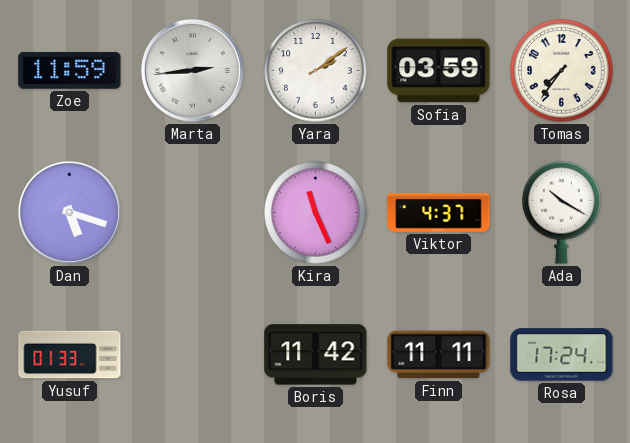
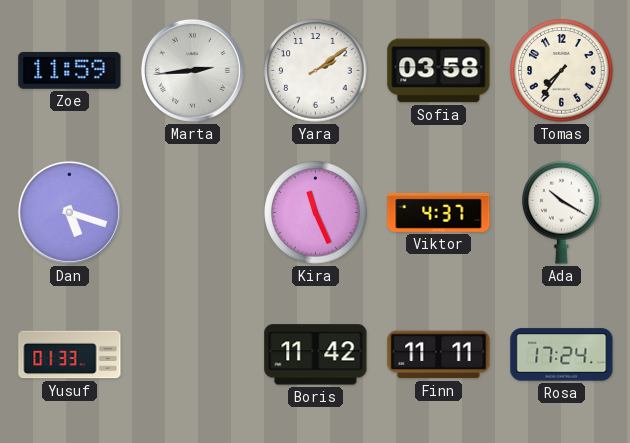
Sofia: 03:59 -> 03:58
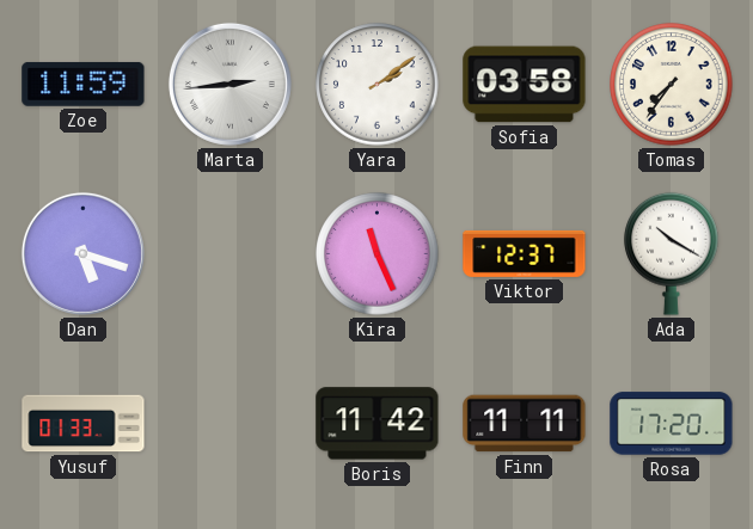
Viktor: 4:37 -> 12:37
Rosa: 17:24 -> 17:20
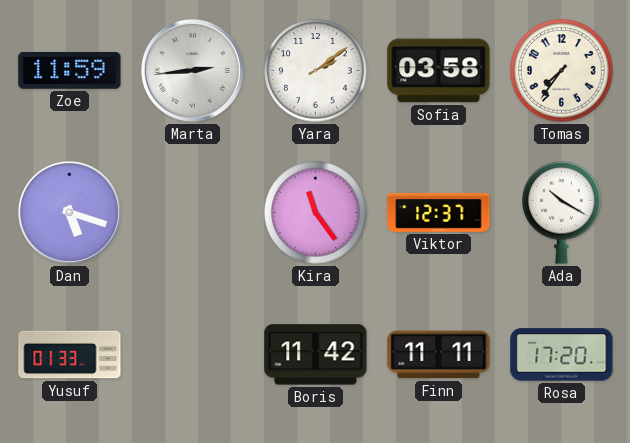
Kira: 11:26 -> 11:24
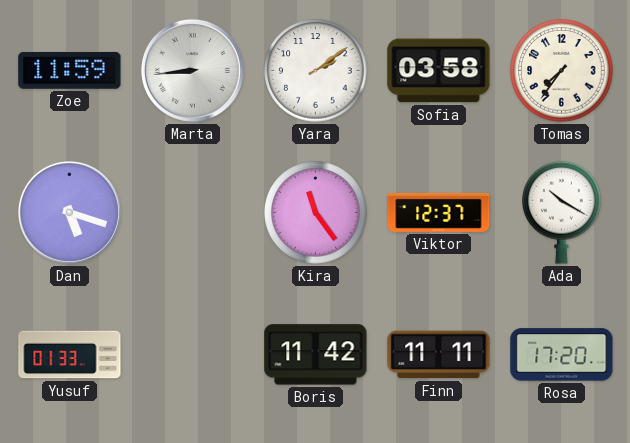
Marta: 2:44 -> 8:44
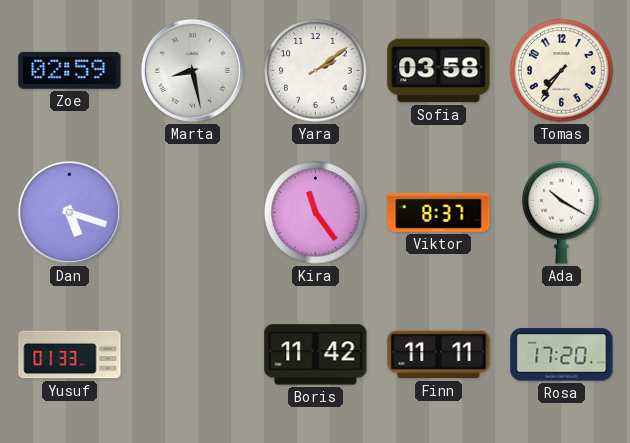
Zoe: 11:59 -> 02:59
Marta: 8:44 -> 8:28
Viktor: 12:37 -> 8:37
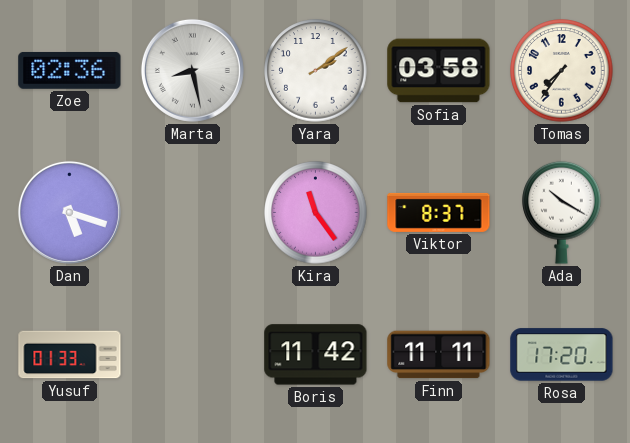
Zoe: 02:59 -> 02:36
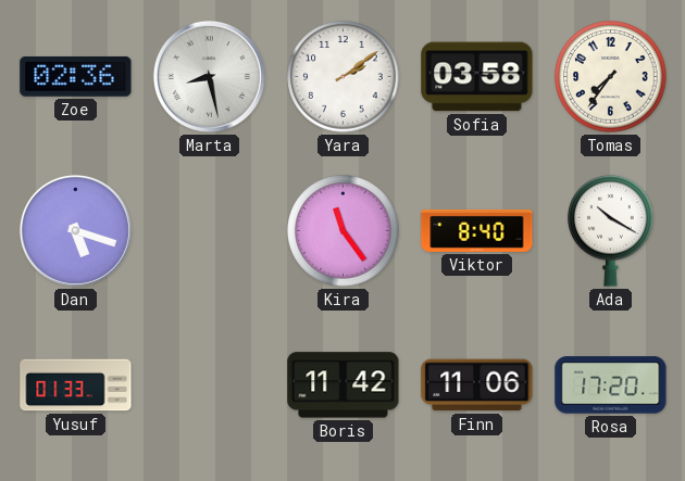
Viktor: 8:37 -> 8:40
Finn: 11:11 -> 11:06
